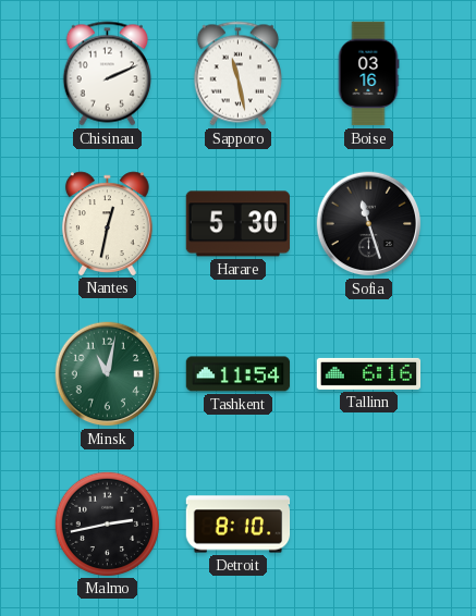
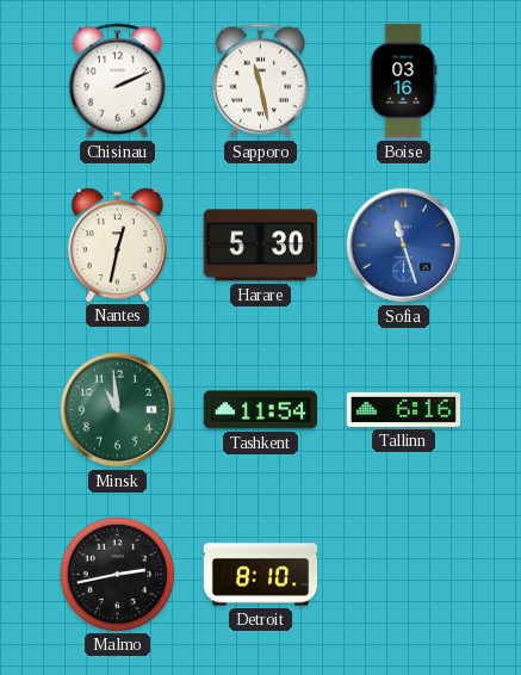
Sofia dial: black -> blue
Minsk: 11:02 -> 10:59
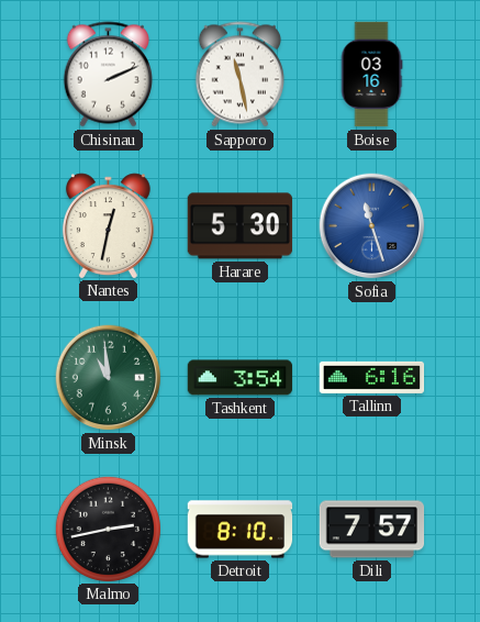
Tashkent: 11:54 -> 3:54
Dili: none -> 7:57
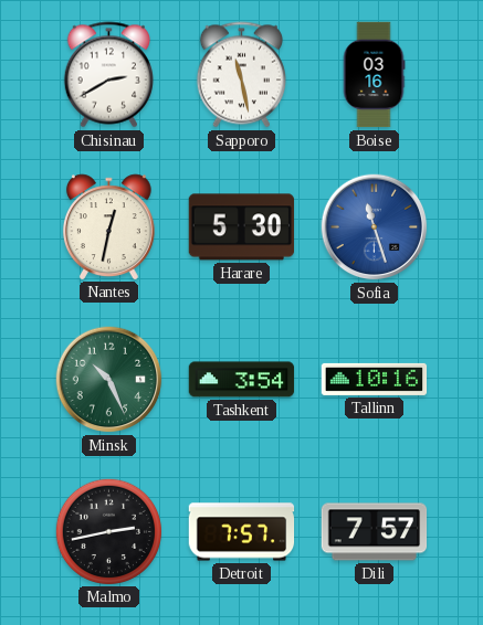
Chisinau: 2:11 -> 2:40
Minsk: 10:59 -> 10:26
Tallinn: 6:16 -> 10:16
Detroit: 8:10 -> 7:57
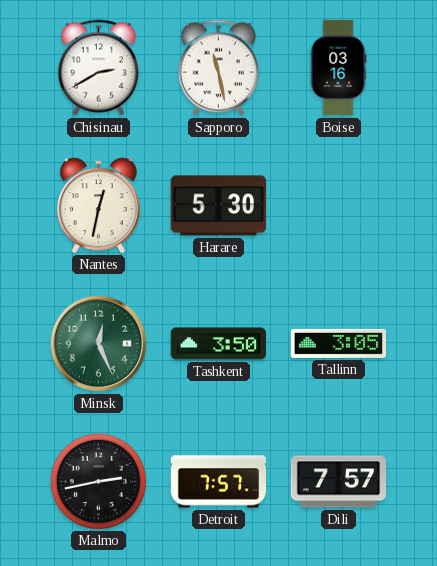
Sofia: 11:27 -> none
Minsk: 10:26 -> 12:26
Tashkent: 3:54 -> 3:50
Tallinn: 10:16 -> 3:05
